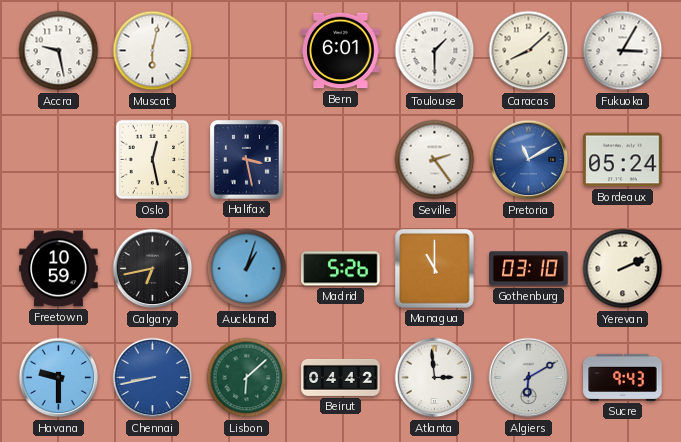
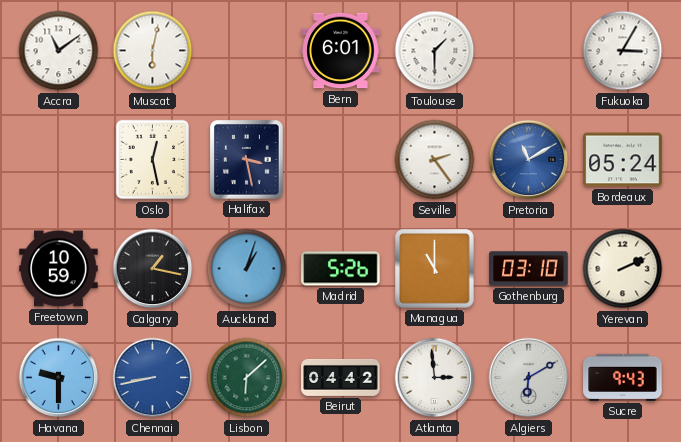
Accra: 9:28 -> 11:09
Caracas: 8:08 -> none
Calgary: 6:43 -> 1:17
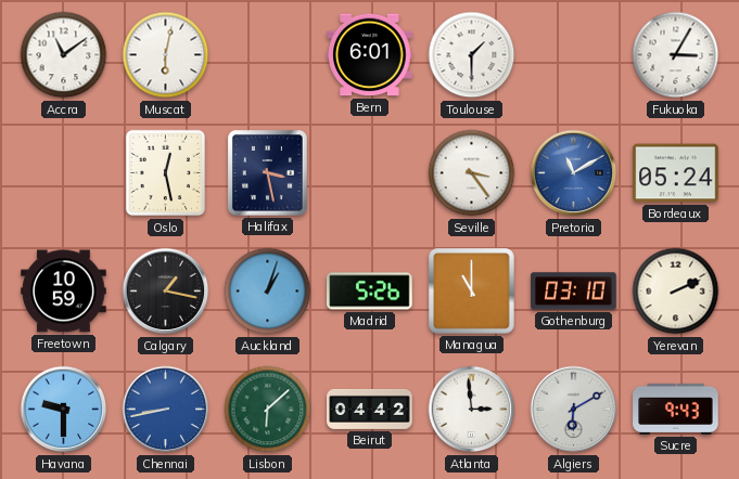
Seville: 2:24 -> 3:24
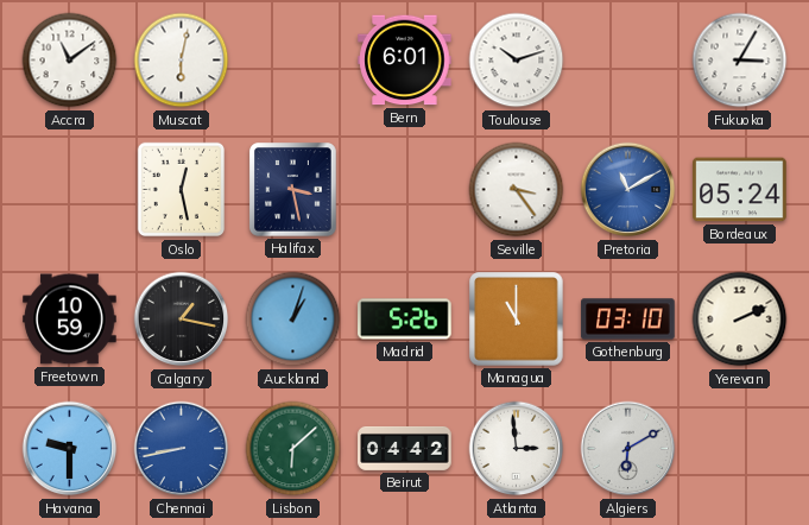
Toulouse: 1:30 -> 10:12
Sucre: 9:43 -> none
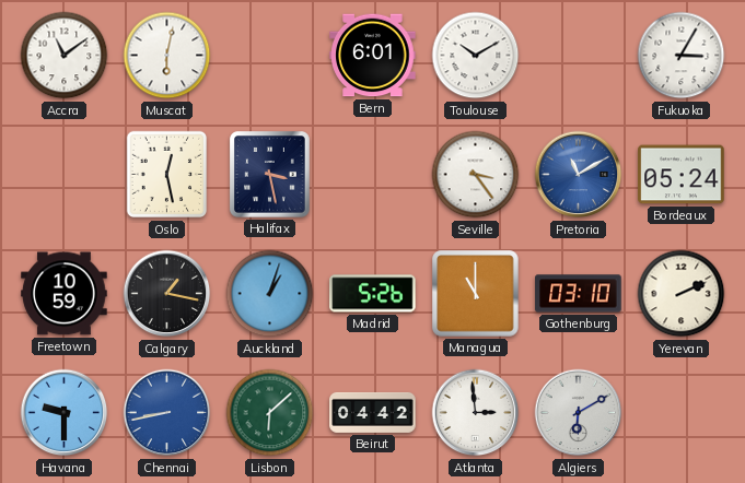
Toulouse: 10:12 -> 10:10
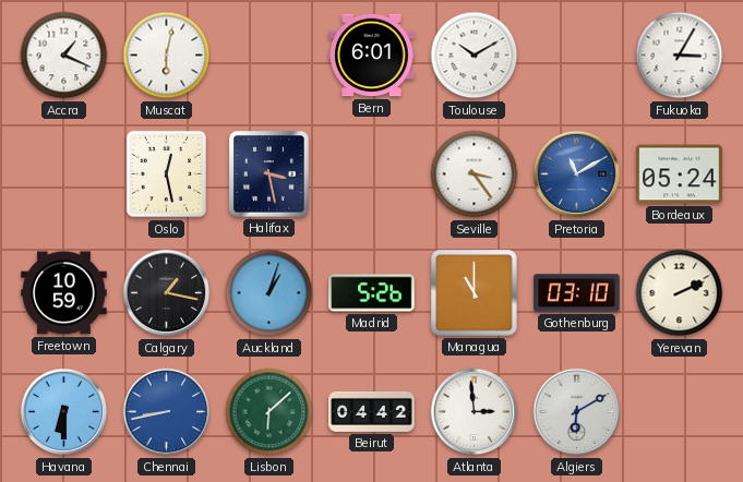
Accra: 11:09 -> 1:19
Havana: 9:30 -> 6:30
